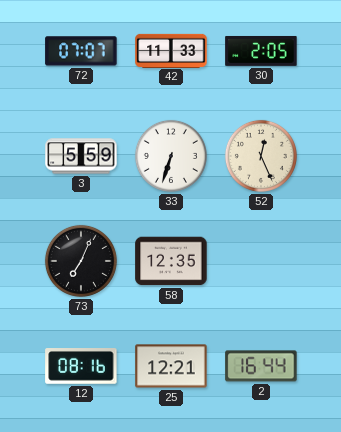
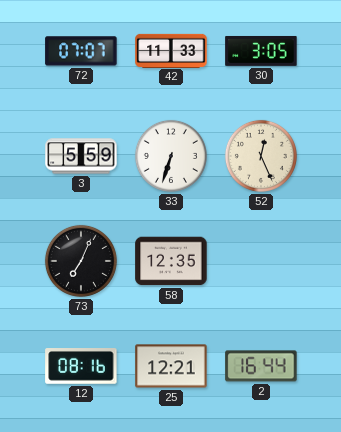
30: 2:05 -> 3:05
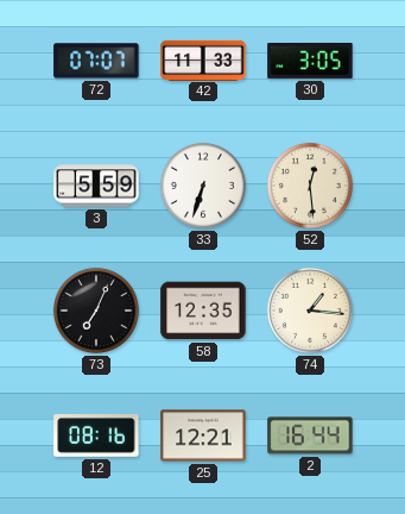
52: 12:26 -> 12:29
74: none -> 1:16
